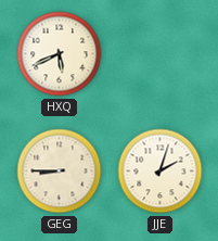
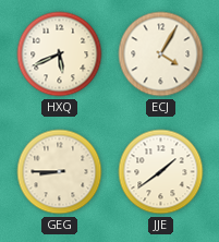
ECJ: none -> 4:05
JJE: 2:03 -> 1:39
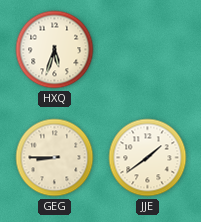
HXQ: 5:41 -> 5:33
ECJ: 4:05 -> none
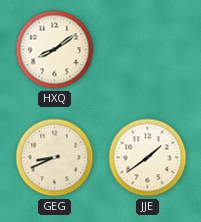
HXQ: 5:33 -> 8:09
GEG: 8:45 -> 8:41
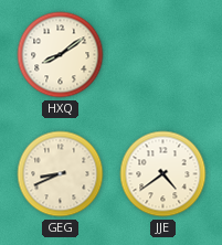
JJE: 1:39 -> 4:39
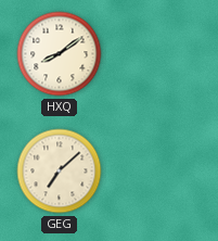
GEG: 8:41 -> 7:08
JJE: 4:39 -> none
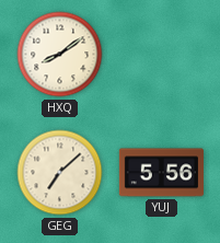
YUJ: none -> 5:56
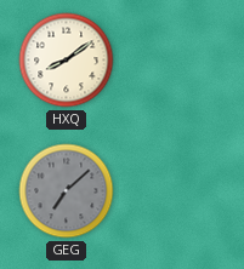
GEG dial: cream -> grey
YUJ: 5:56 -> none
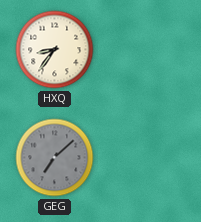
HXQ: 8:09 -> 8:36
